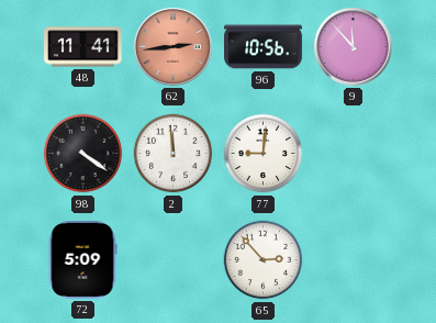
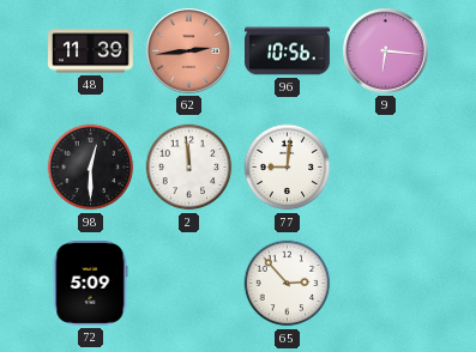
48: 11:41 -> 11:39
9: 11:53 -> 6:16
98: 4:21 -> 12:30
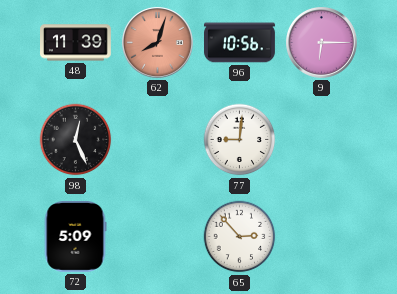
62: 2:44 -> 8:03
9: 6:16 -> 6:15
98: 12:30 -> 12:26
2: 11:59 -> none
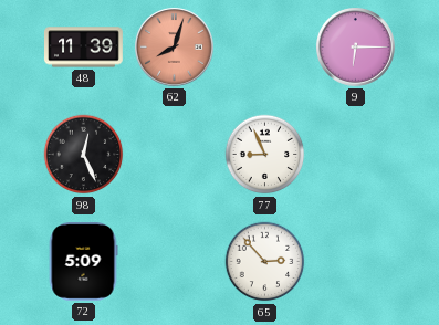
96: 10:56 -> none
77: 9:01 -> 8:56
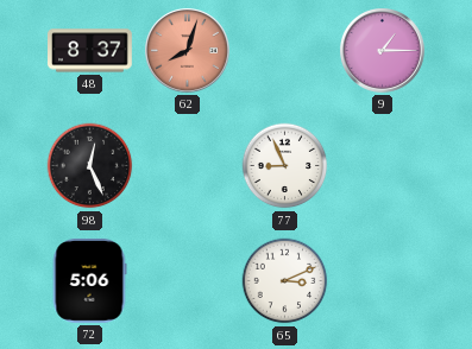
48: 11:39 -> 8:37
9: 6:15 -> 1:15
72: 5:09 -> 5:06
65: 2:53 -> 3:11
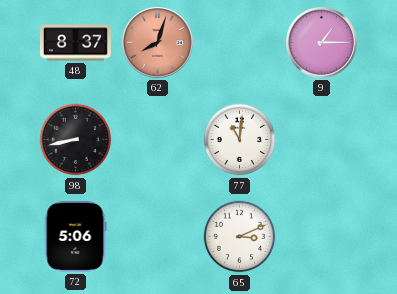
98: 12:26 -> 8:43
77: 8:56 -> 11:01
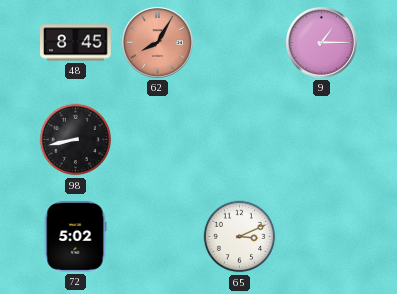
48: 8:37 -> 8:45
62: 8:03 -> 8:05
77: 11:01 -> none
72: 5:06 -> 5:02
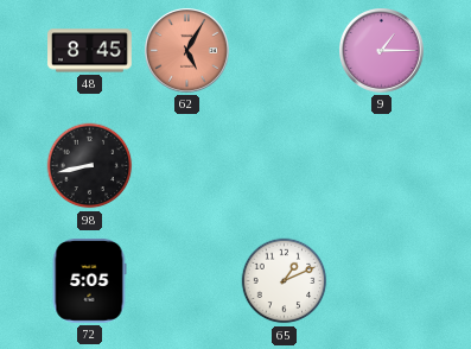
62: 8:05 -> 5:05
72: 5:02 -> 5:05
65: 3:11 -> 1:11
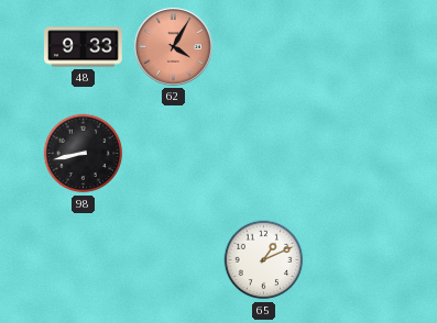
48: 8:45 -> 9:33
62: 5:05 -> 4:05
9: 1:15 -> none
72: 5:05 -> none
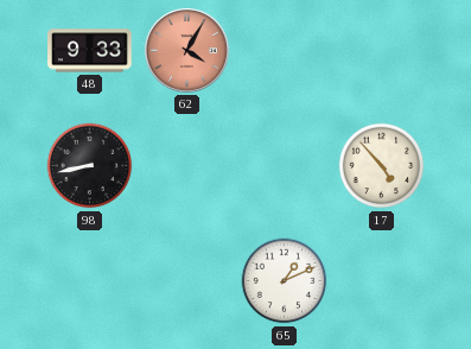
17: none -> 4:53
